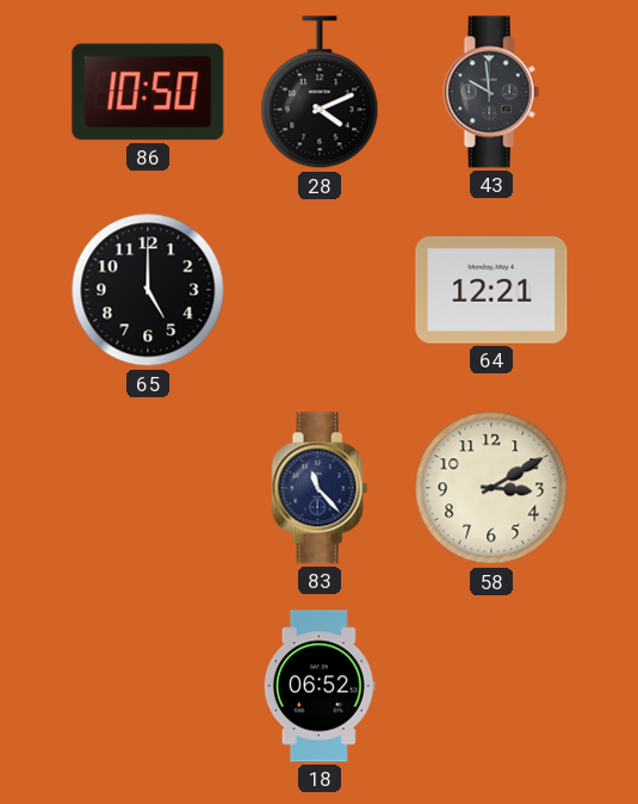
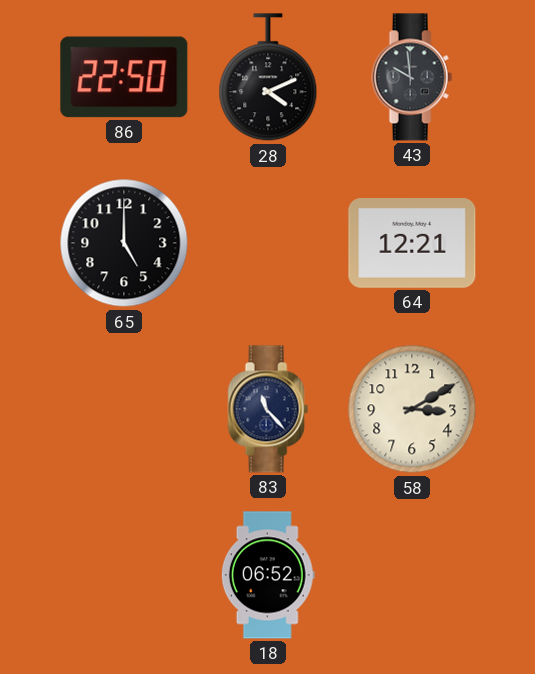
86: 10:50 -> 22:50
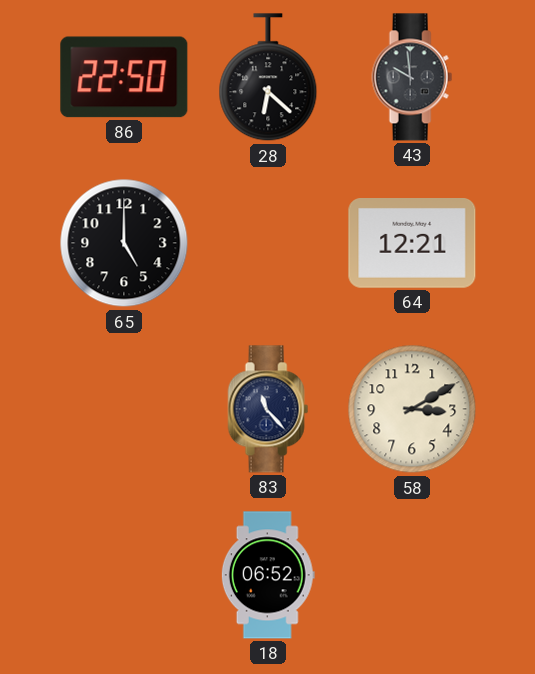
28: 4:11 -> 6:22
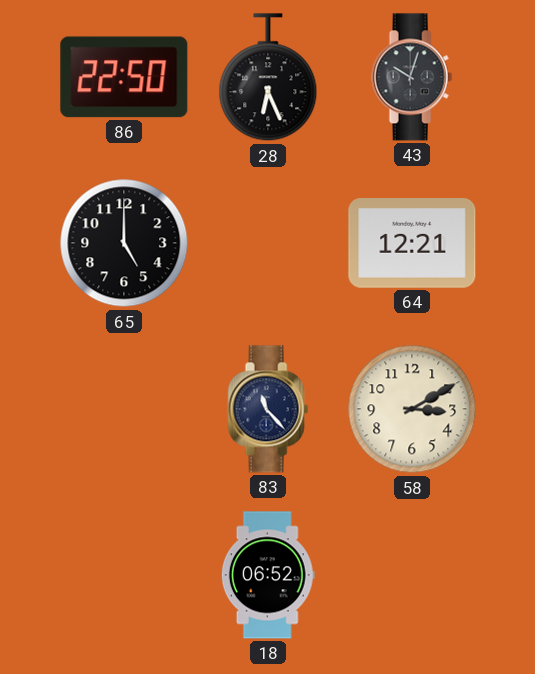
28: 6:22 -> 6:26
43: 9:59 -> 10:03
